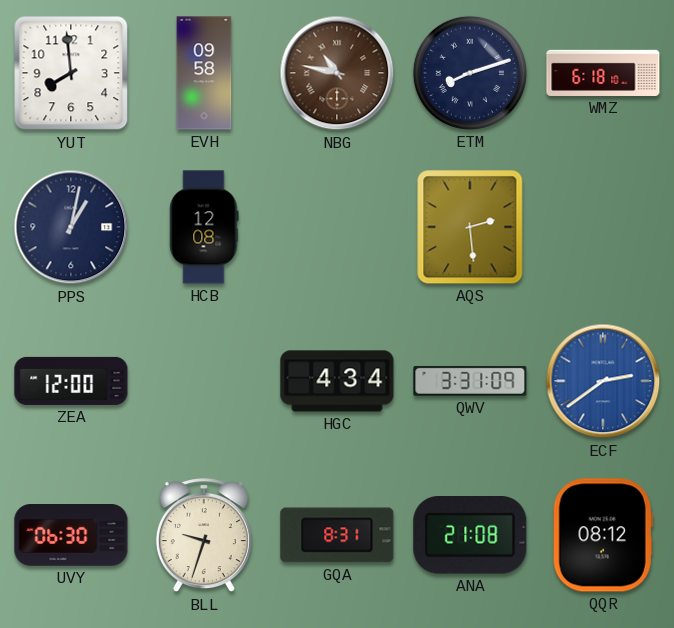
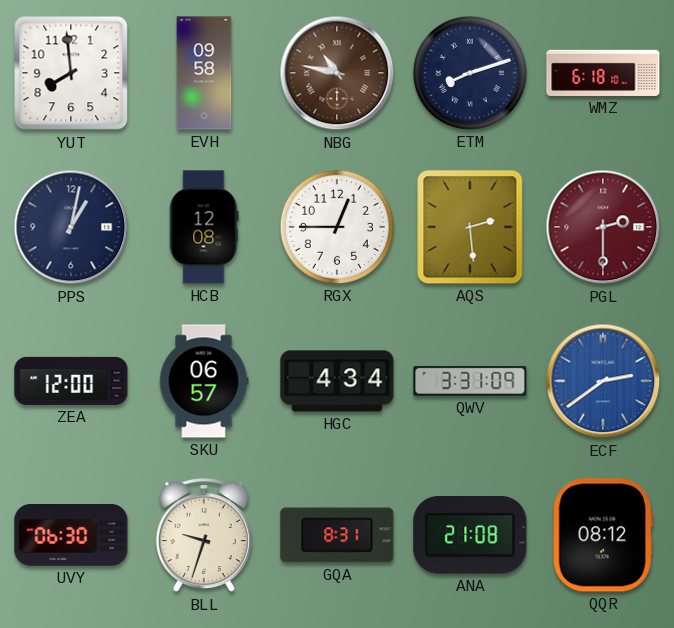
RGX: none -> 12:45
PGL: none -> 2:30
SKU: none -> 06:57
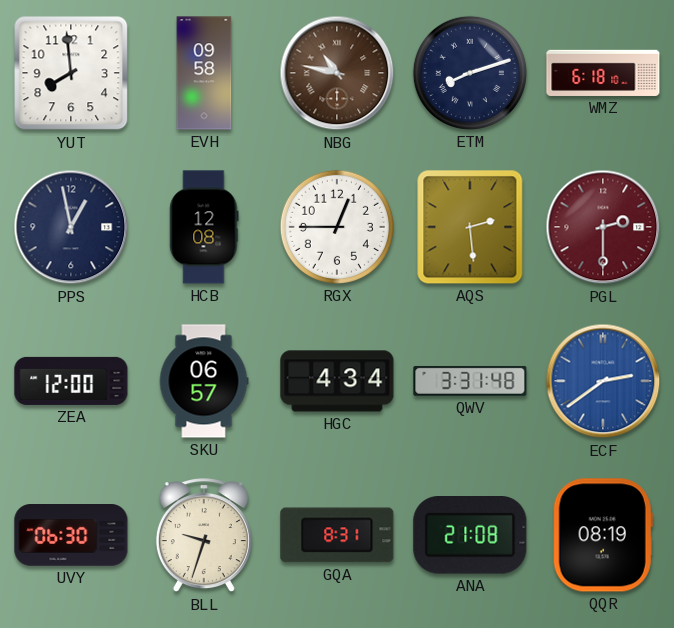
PPS: 1:02 -> 12:58
QWV: 3:31:09 -> 3:31:48
QQR: 08:12 -> 08:19
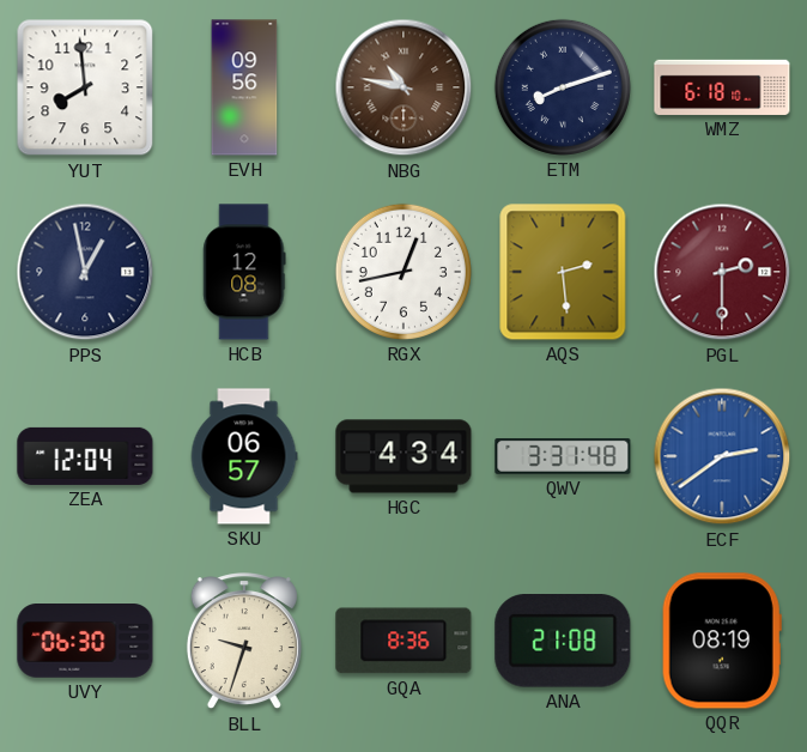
EVH: 09:58 -> 09:56
RGX: 12:45 -> 12:43
ZEA: 12:00 -> 12:04
GQA: 8:31 -> 8:36
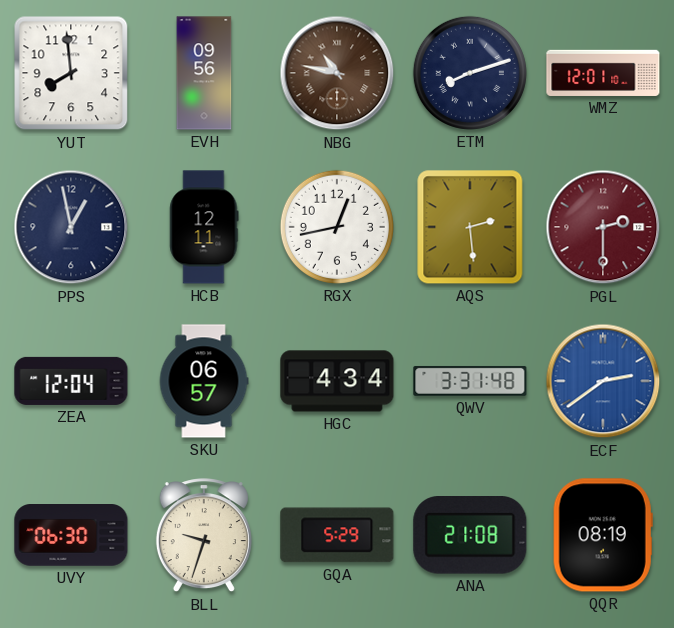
WMZ: 6:18 -> 12:01
HCB: 12:08 -> 12:11
GQA: 8:36 -> 5:29
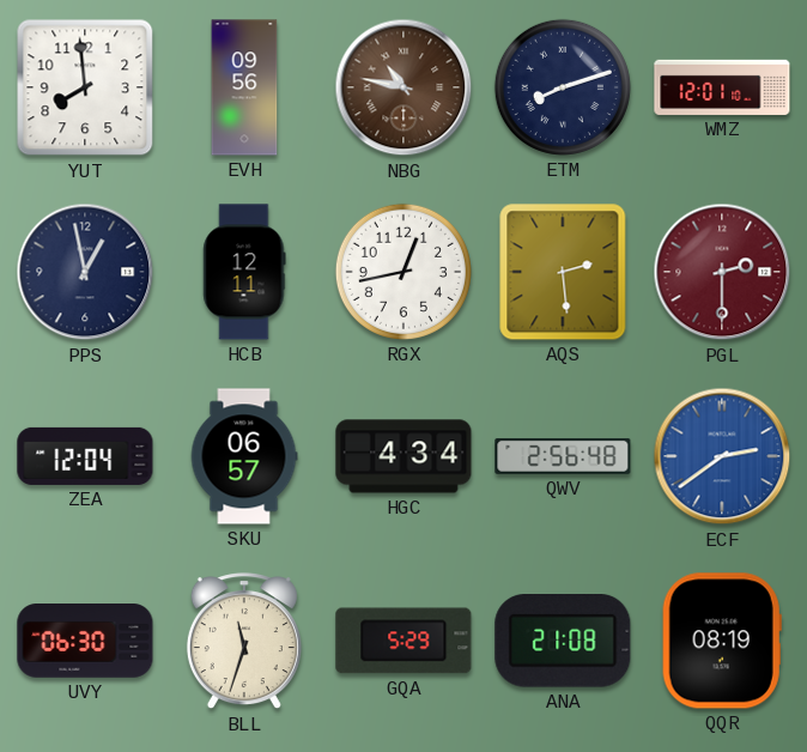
QWV: 3:31 -> 2:56
BLL: 9:33 -> 11:33
